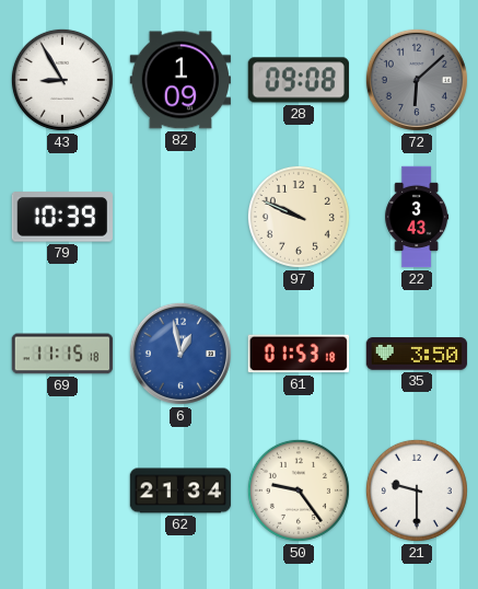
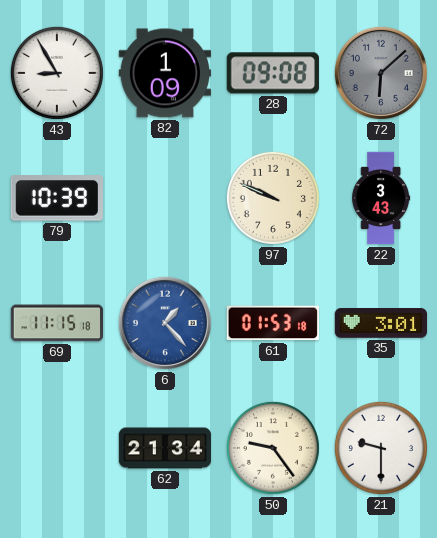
6: 12:58 -> 1:23
35: 3:50 -> 3:01
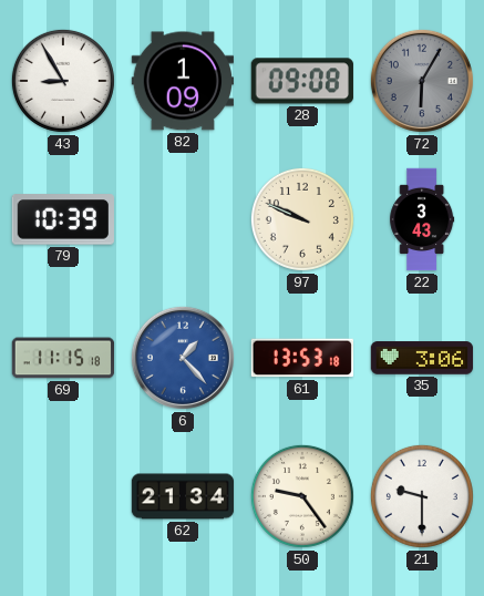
72: 6:08 -> 6:05
61: 01:53 -> 13:53
35: 3:01 -> 3:06
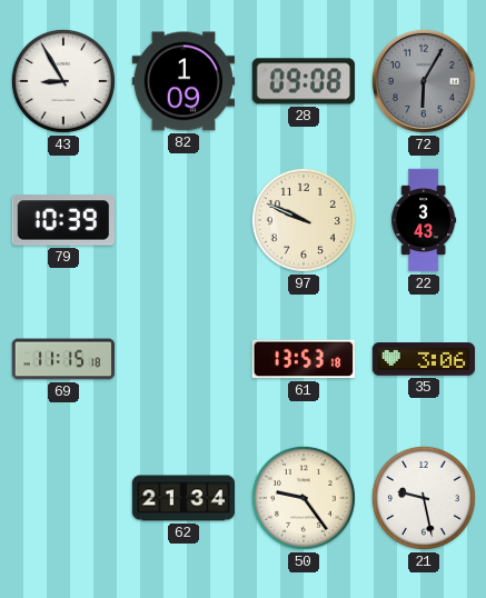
6: 1:23 -> none
21: 9:30 -> 9:28
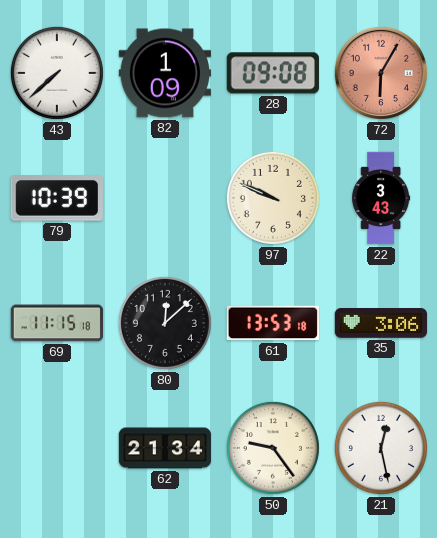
43: 8:55 -> 7:38
72 dial: grey -> salmon
80: none -> 12:08
21: 9:28 -> 12:28
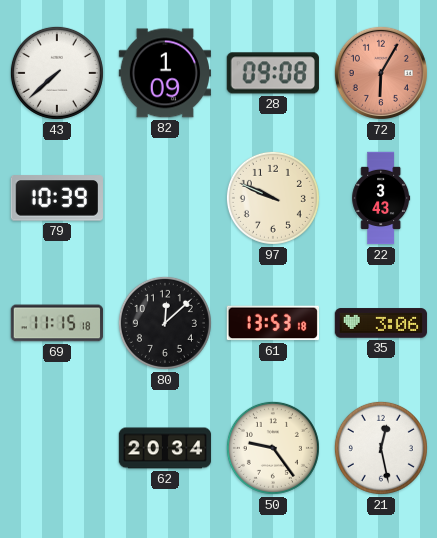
62: 21:34 -> 20:34
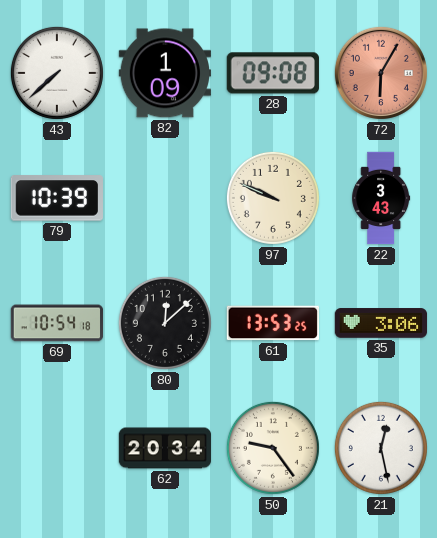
69: 11:15 -> 10:54
61: 13:53:18 -> 13:53:25
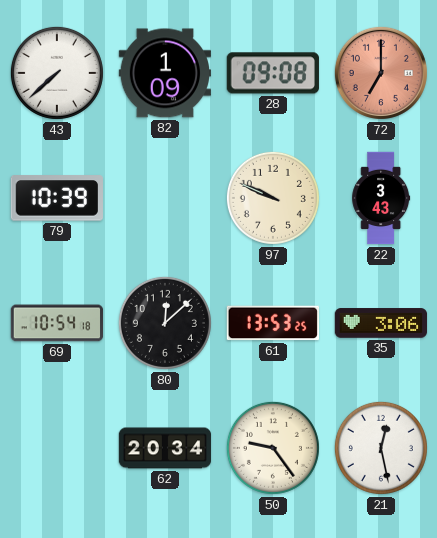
72: 6:05 -> 7:00
